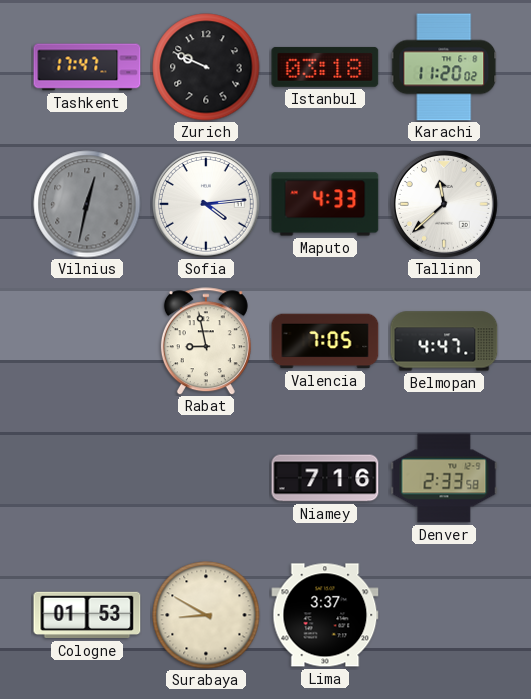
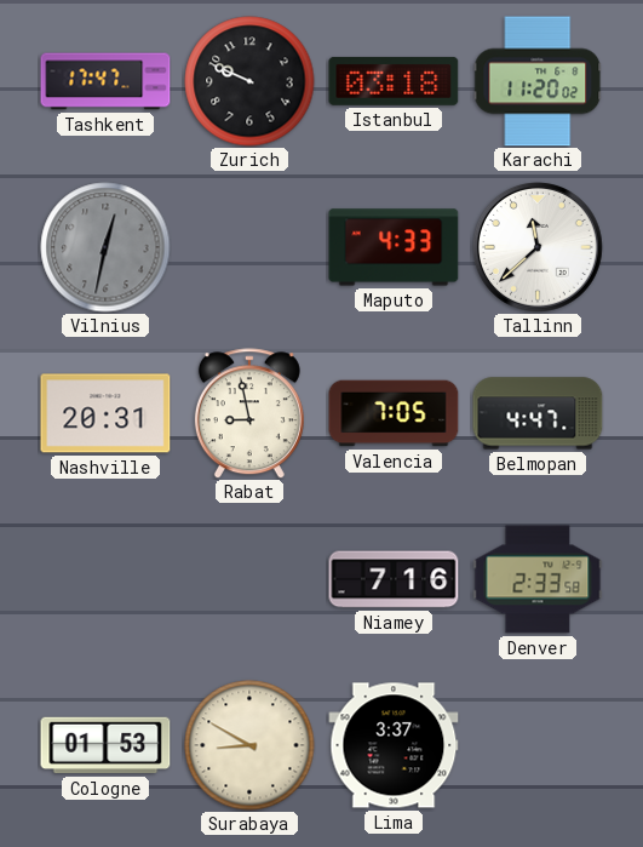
Sofia: 4:14 -> none
Nashville: none -> 20:31
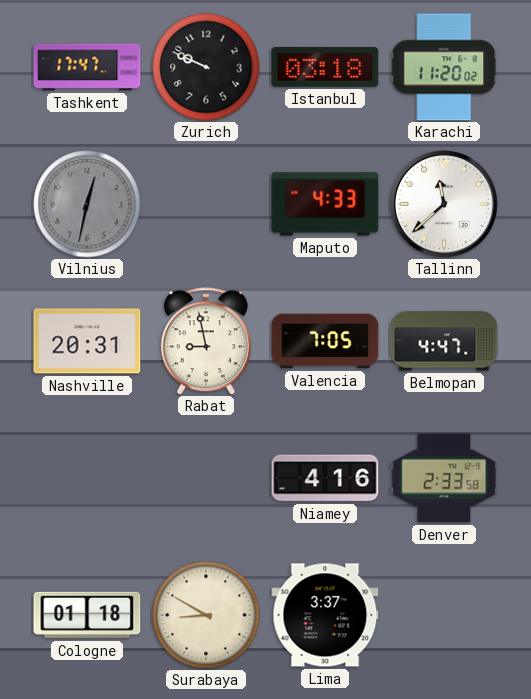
Niamey: 7:16 -> 4:16
Cologne: 01:53 -> 01:18
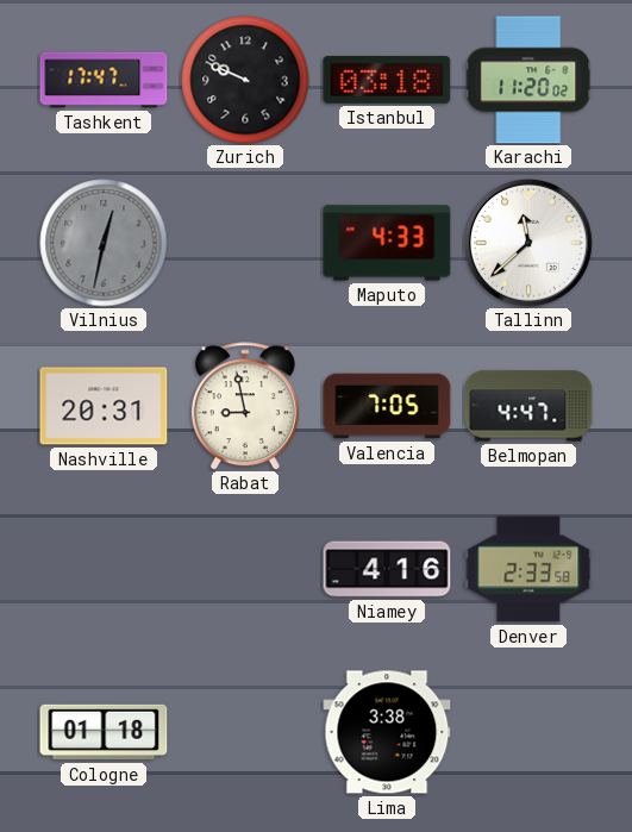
Surabaya: 8:50 -> none
Lima: 3:37 -> 3:38
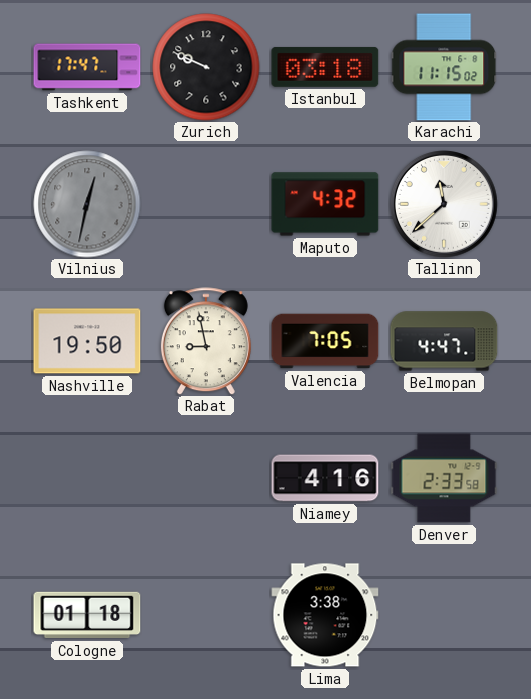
Karachi: 11:20 -> 11:15
Maputo: 4:33 -> 4:32
Nashville: 20:31 -> 19:50
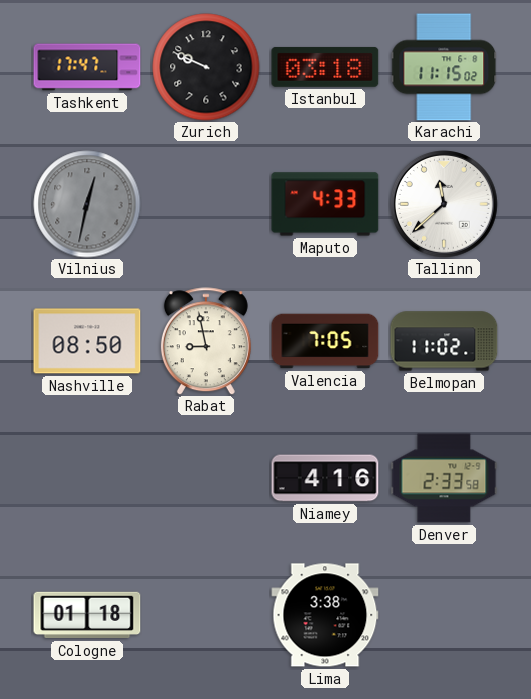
Maputo: 4:32 -> 4:33
Nashville: 19:50 -> 08:50
Belmopan: 4:47 -> 11:02
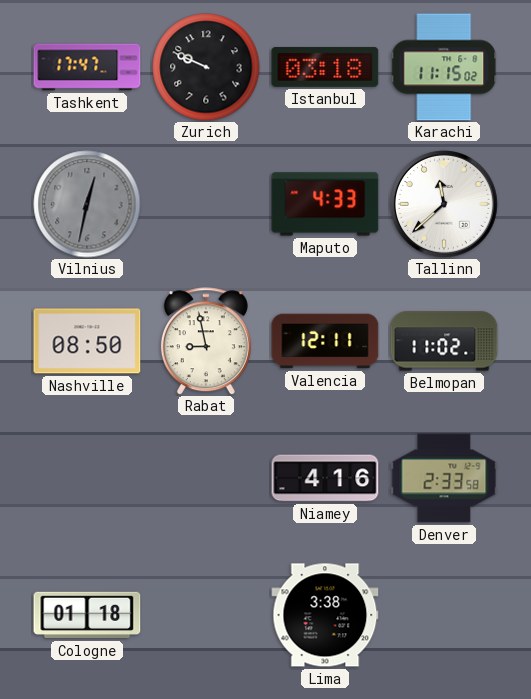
Valencia: 7:05 -> 12:11
